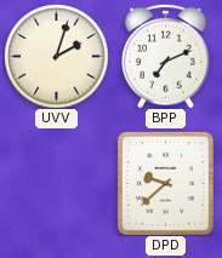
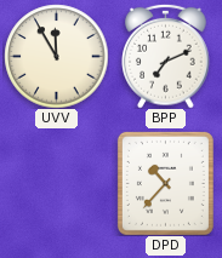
UVV: 2:03 -> 11:55
DPD: 9:38 -> 10:37
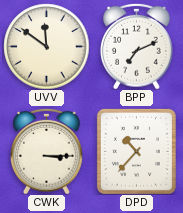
UVV: 11:55 -> 11:51
CWK: none -> 3:15
